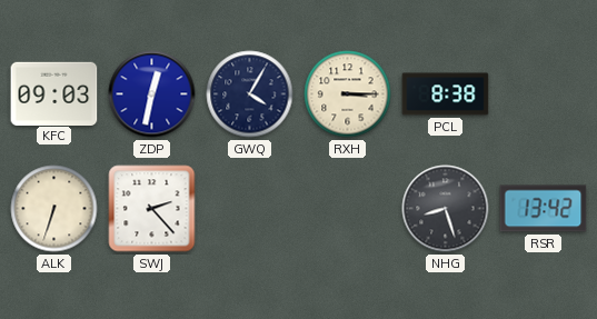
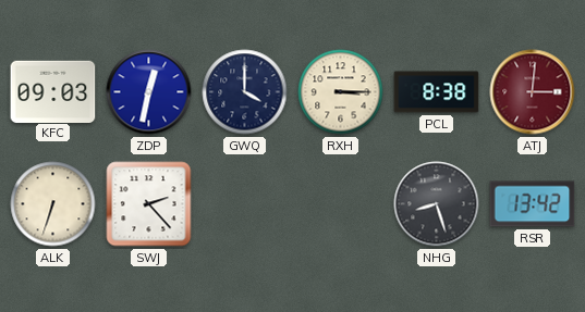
GWQ: 4:05 -> 4:00
ATJ: none -> 3:01
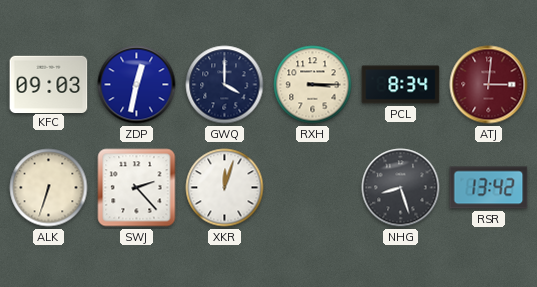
PCL: 8:38 -> 8:34
XKR: none -> 12:03
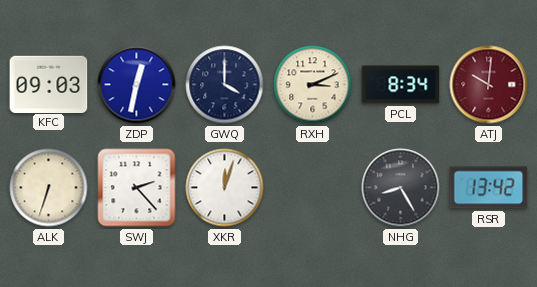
RXH: 3:15 -> 3:11
ATJ: 3:01 -> 10:01
NHG: 8:27 -> 8:25
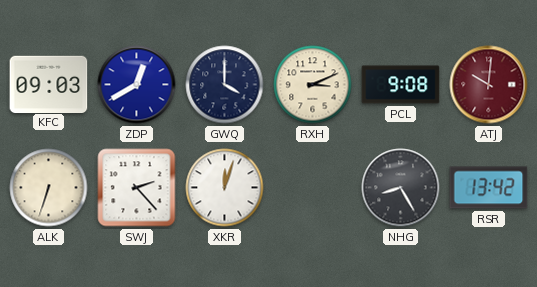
ZDP: 12:32 -> 12:40
PCL: 8:34 -> 9:08
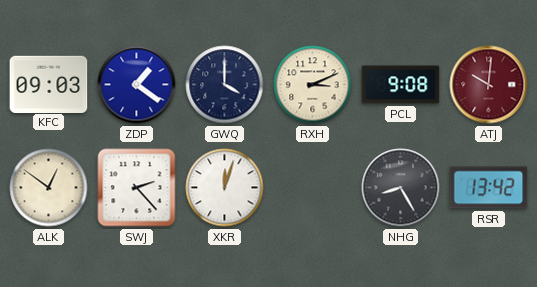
ZDP: 12:40 -> 1:21
ALK: 6:33 -> 12:51
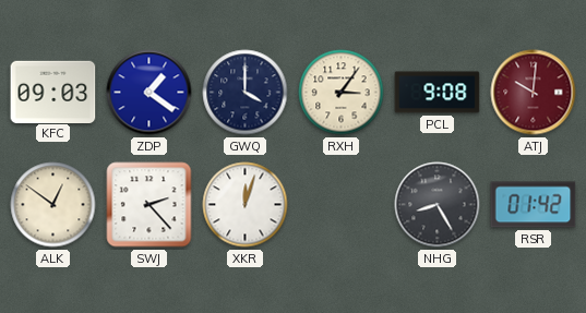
RXH: 3:11 -> 3:06
RSR: 13:42 -> 01:42
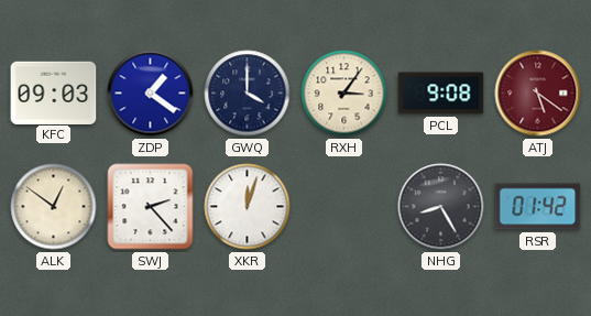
ATJ: 10:01 -> 5:21
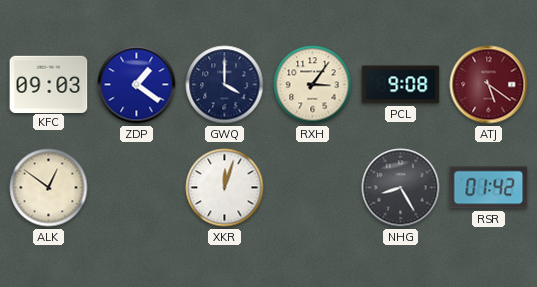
SWJ: 2:23 -> none
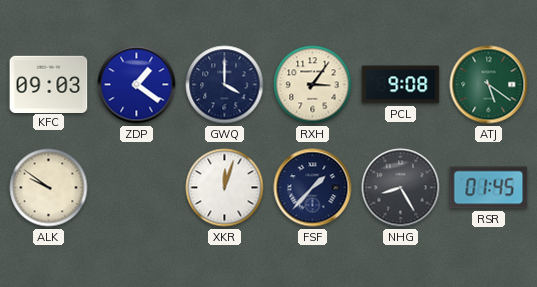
ATJ dial: burgundy -> green
ALK: 12:51 -> 9:51
FSF: none -> 1:37
RSR: 01:42 -> 01:45
